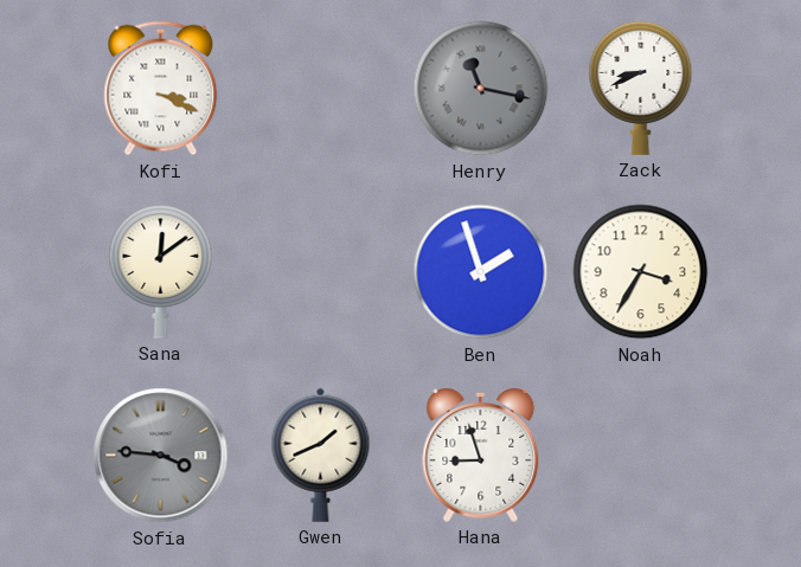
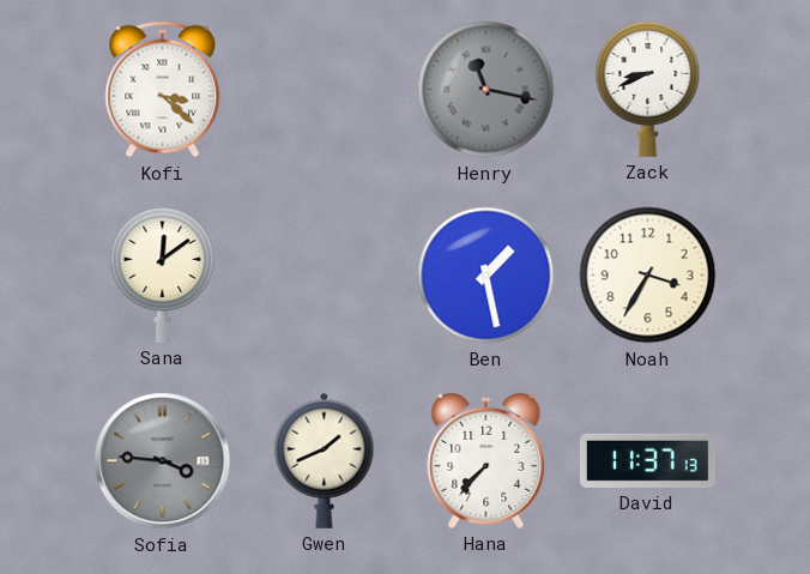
Kofi: 3:19 -> 3:22
Ben: 1:57 -> 1:28
Hana: 8:57 -> 7:37
David: none -> 11:37
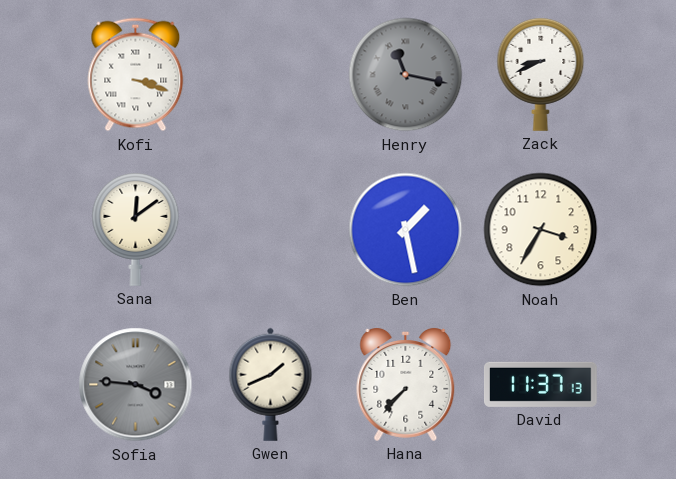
Kofi: 3:22 -> 3:18
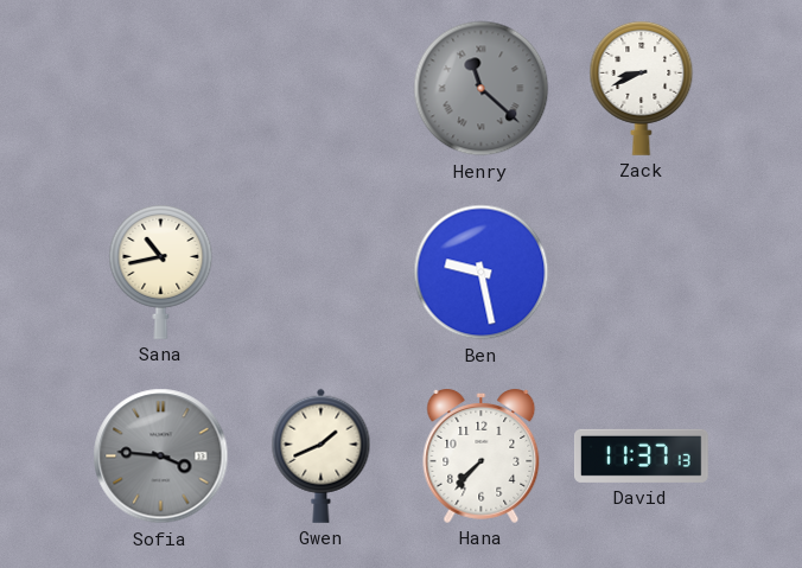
Kofi: 3:18 -> none
Henry: 11:17 -> 11:22
Sana: 12:09 -> 10:43
Ben: 1:28 -> 9:28
Noah: 3:35 -> none
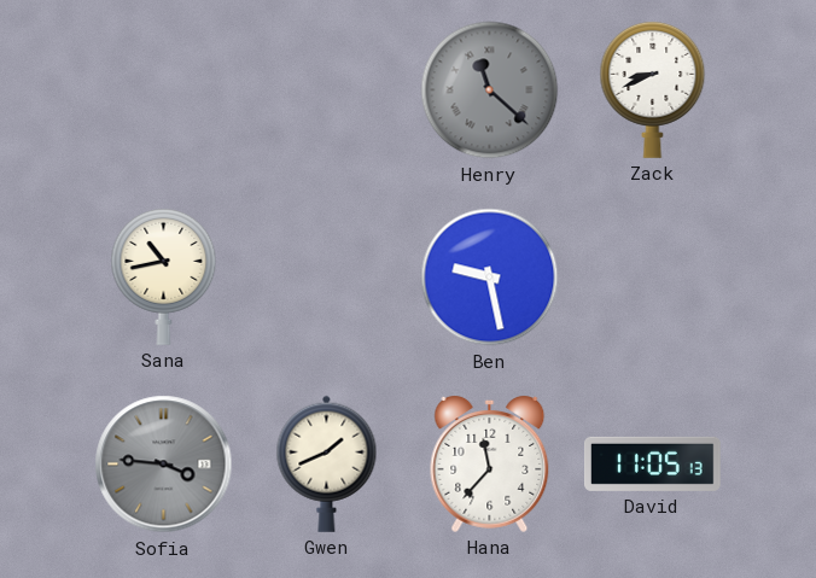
Hana: 7:37 -> 11:37
David: 11:37 -> 11:05
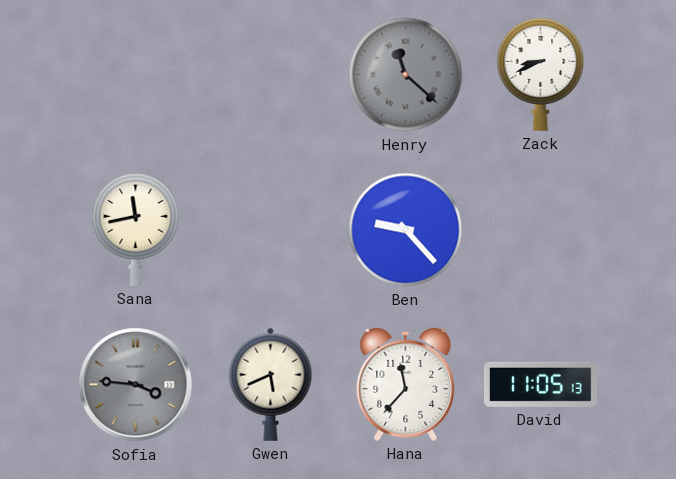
Sana: 10:43 -> 11:43
Ben: 9:28 -> 9:23
Gwen: 1:41 -> 5:41
